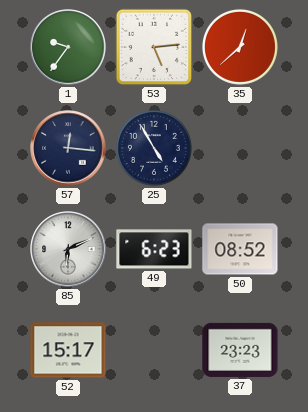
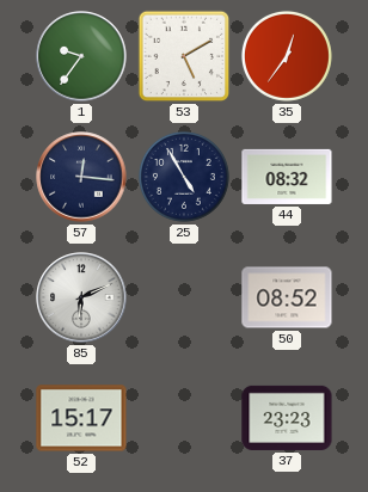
53: 5:14 -> 5:10
35: 12:38 -> 12:36
44: none -> 08:32
49: 6:23 -> none
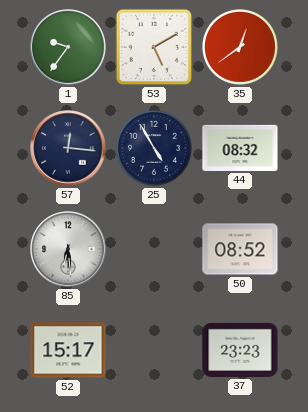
35: 12:36 -> 12:39
85: 6:11 -> 6:29
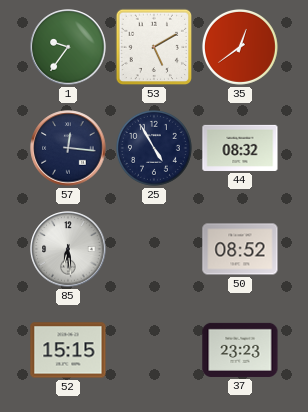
52: 15:17 -> 15:15
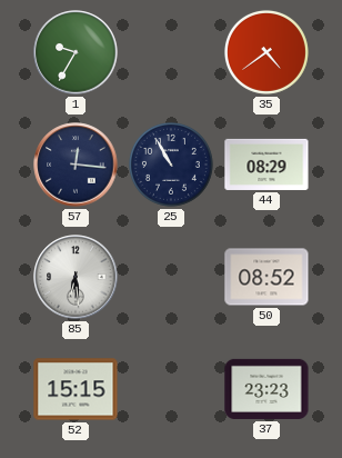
1: 9:36 -> 9:35
53: 5:10 -> none
35: 12:39 -> 4:39
25: 4:55 -> 10:55
44: 08:32 -> 08:29
